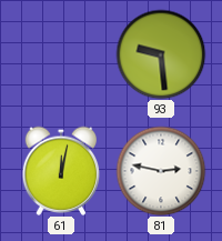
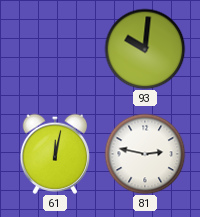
93: 9:29 -> 10:01
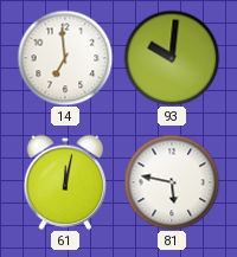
14: none -> 6:59
81: 2:47 -> 5:47
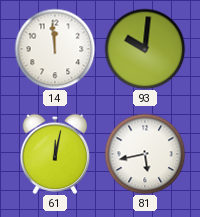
14: 6:59 -> 11:59
81: 5:47 -> 5:43
